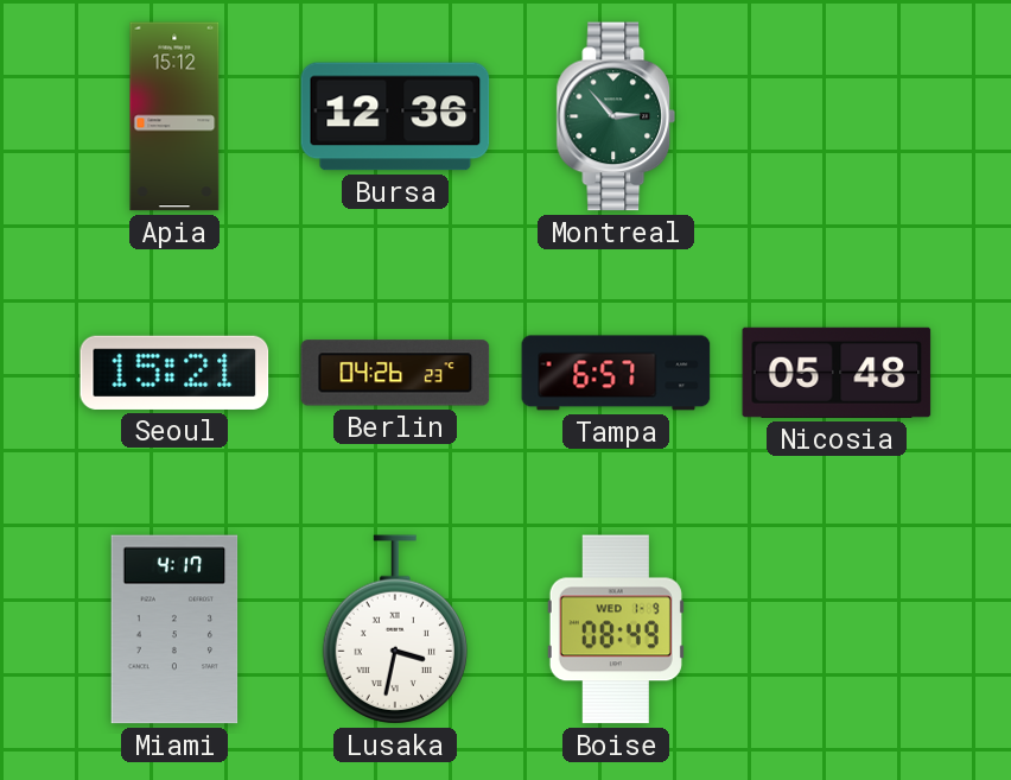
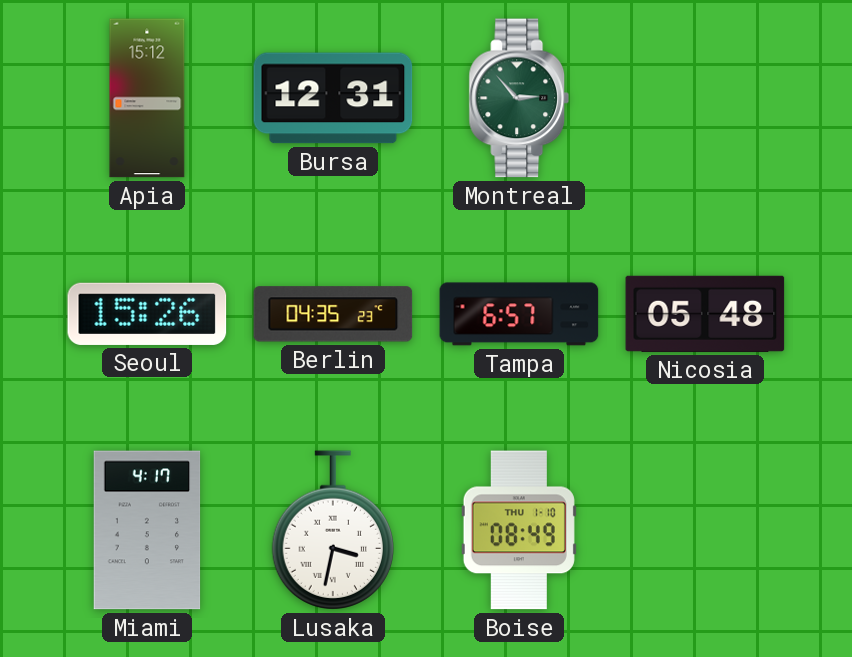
Bursa: 12:36 -> 12:31
Seoul: 15:21 -> 15:26
Berlin: 04:26 -> 04:35
Boise date: WED 1-9 -> THU 1-10
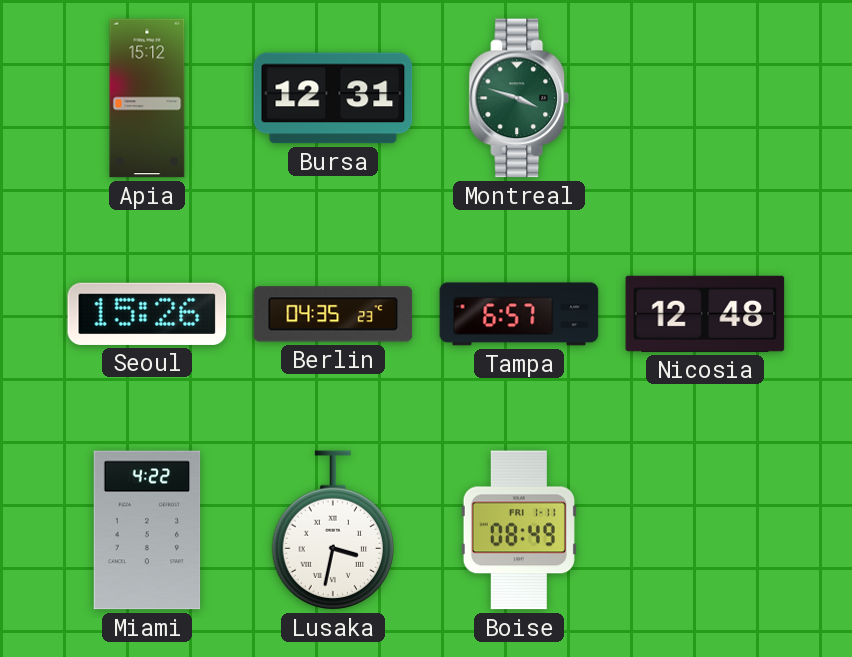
Montreal: 2:53 -> 3:48
Nicosia: 05:48 -> 12:48
Miami: 4:17 -> 4:22
Boise date: THU 1-10 -> FRI 1-11
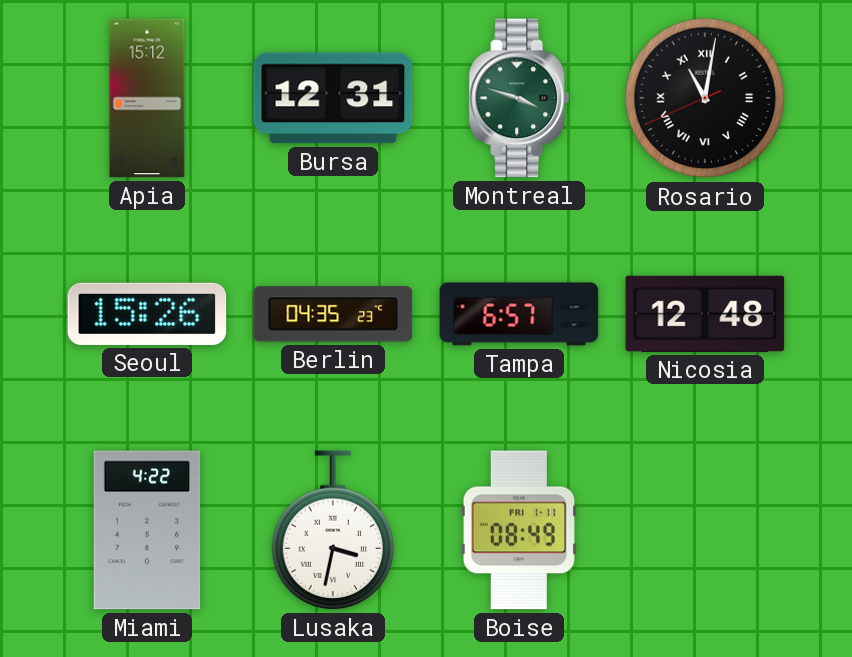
Rosario: none -> 11:01
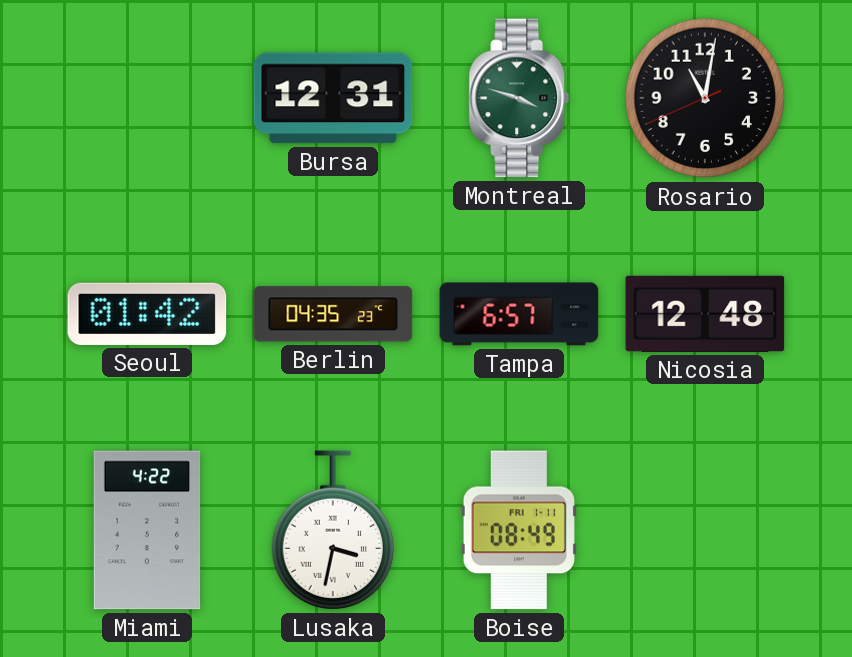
Apia: 15:12 -> none
Rosario numerals: Roman -> Arabic
Seoul: 15:26 -> 01:42
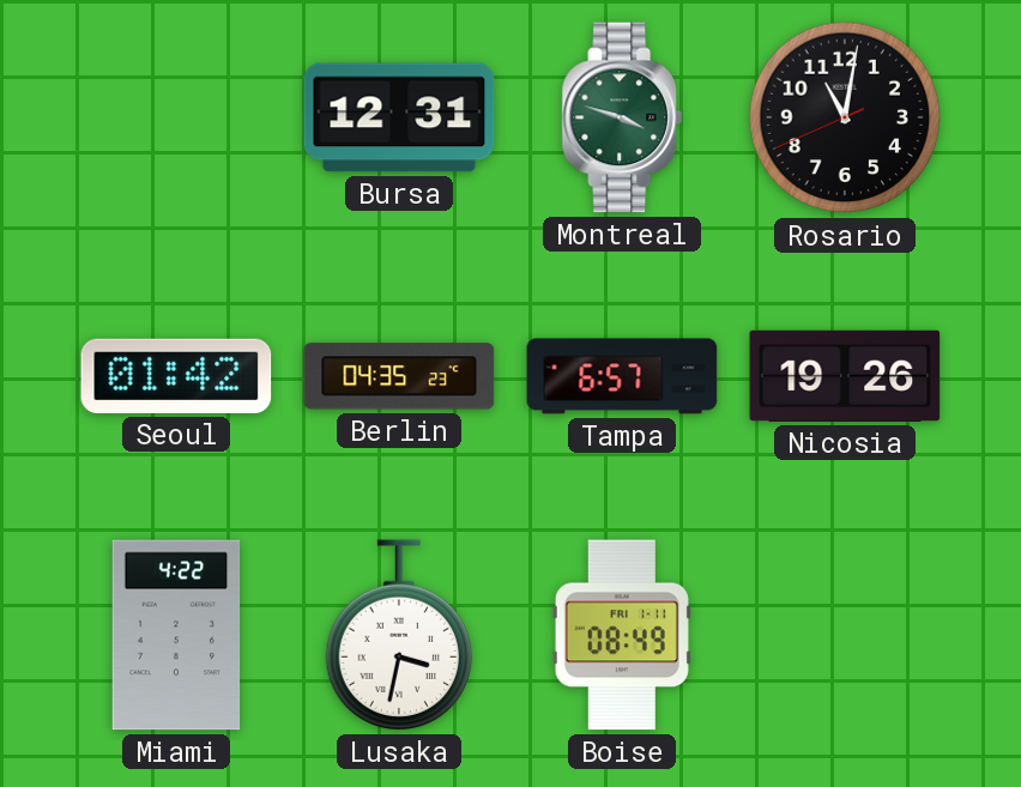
Nicosia: 12:48 -> 19:26
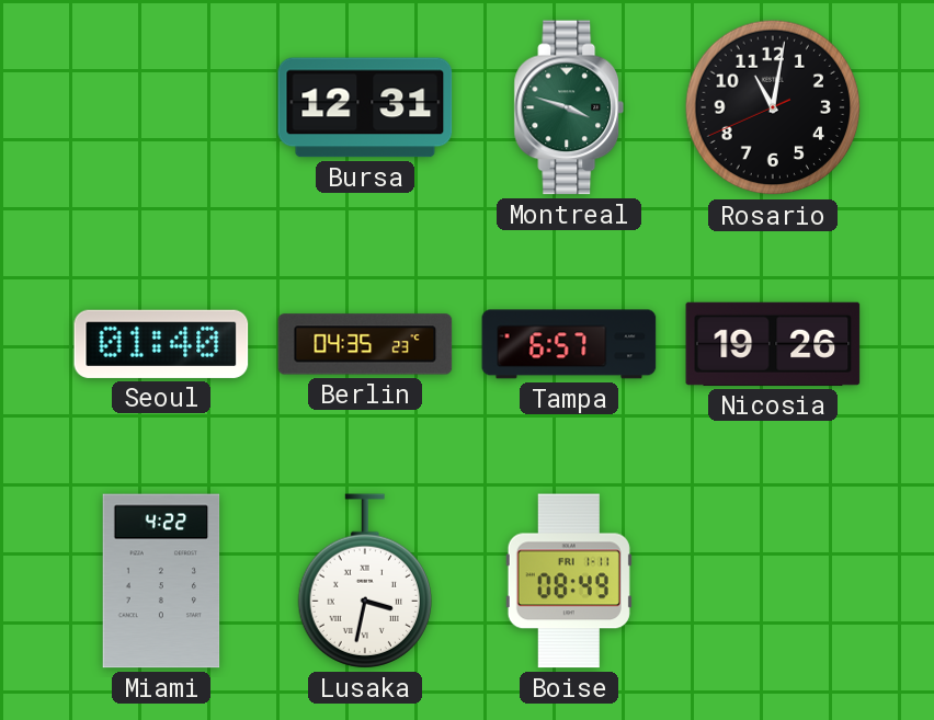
Seoul: 01:42 -> 01:40
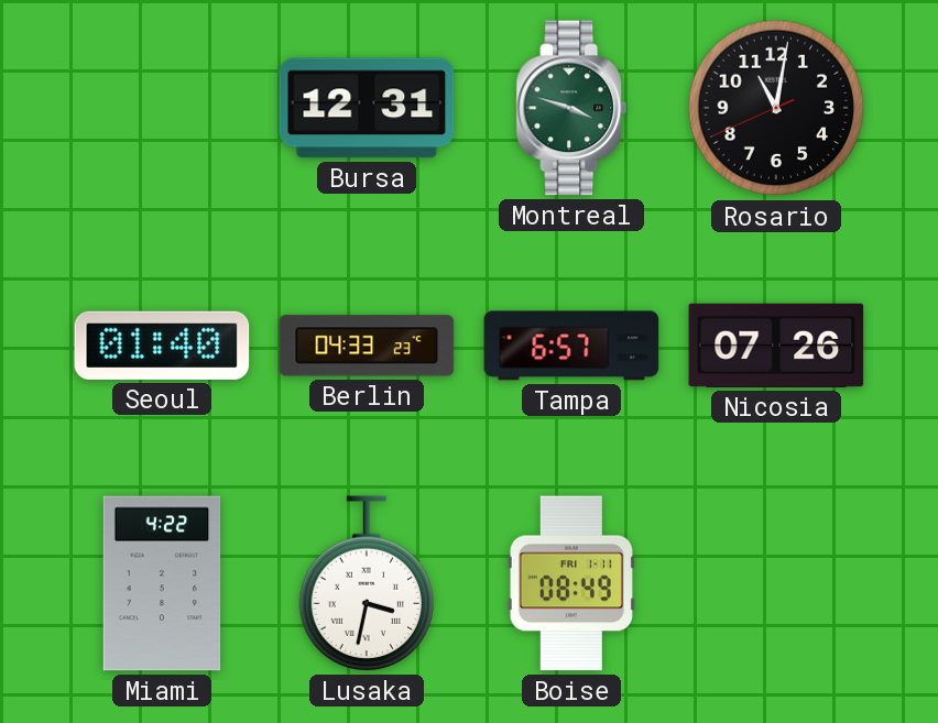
Berlin: 04:35 -> 04:33
Nicosia: 19:26 -> 07:26
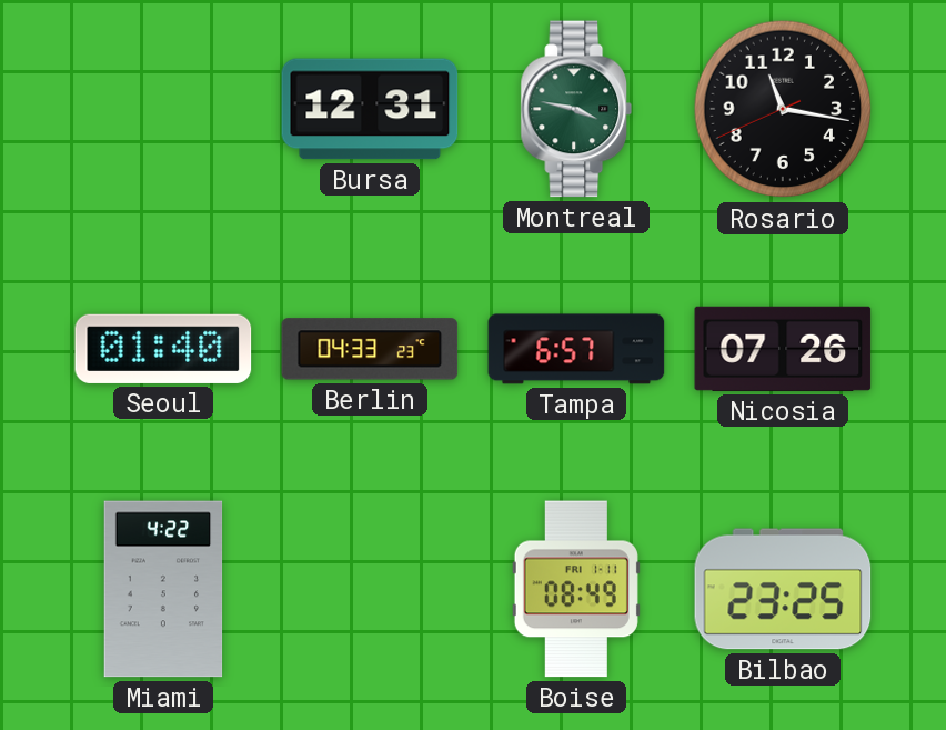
Montreal: 3:48 -> 3:47
Rosario: 11:01 -> 11:16
Lusaka: 3:32 -> none
Bilbao: none -> 23:25
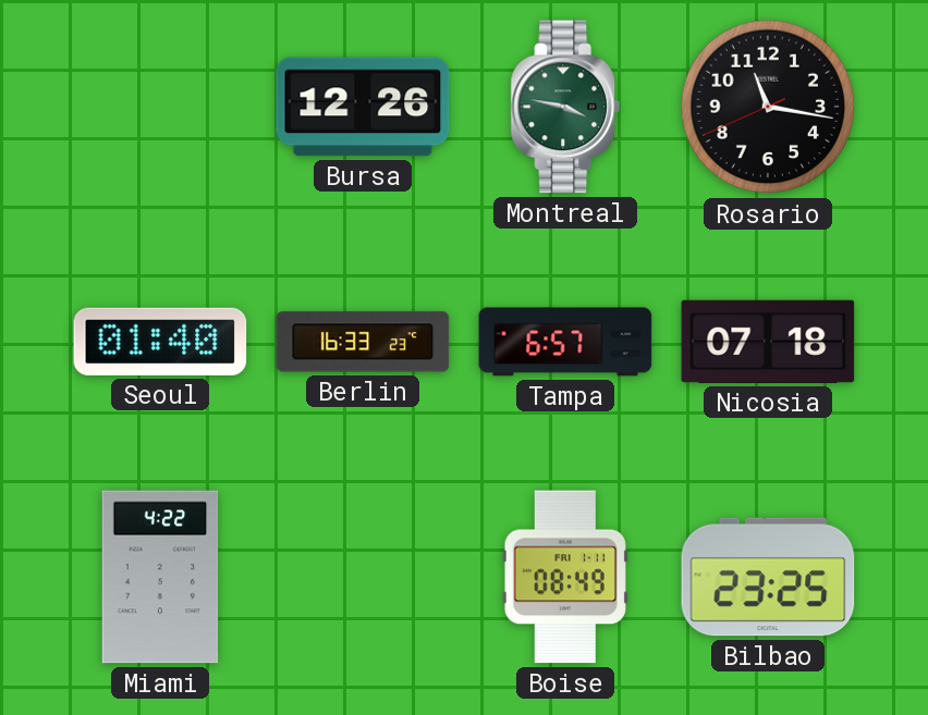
Bursa: 12:31 -> 12:26
Berlin: 04:33 -> 16:33
Nicosia: 07:26 -> 07:18
